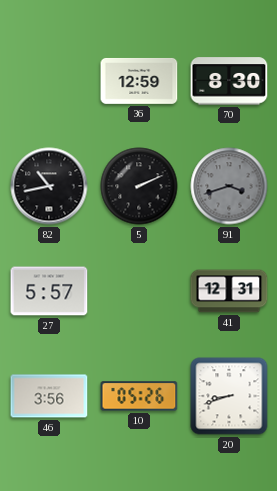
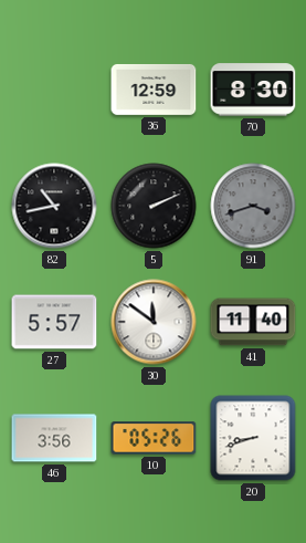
30: none -> 11:51
41: 12:31 -> 11:40
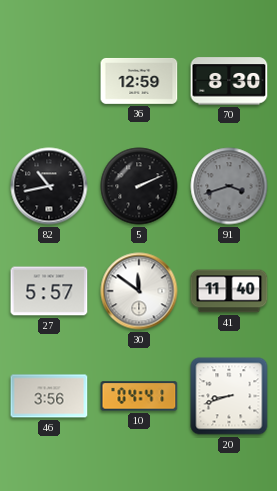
10: 05:26 -> 04:41
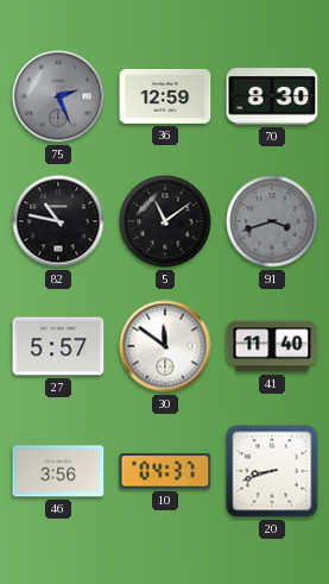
75: none -> 2:26
82: 10:43 -> 10:47
5: 2:11 -> 11:09
10: 04:41 -> 04:37
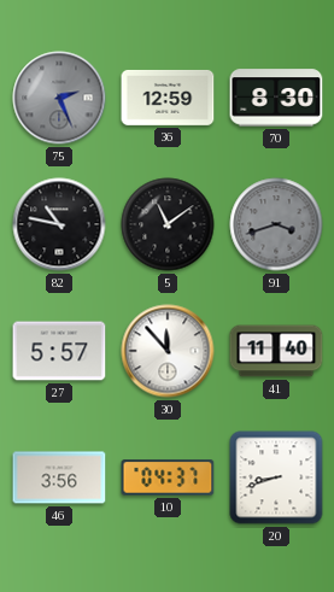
30: 11:51 -> 11:53
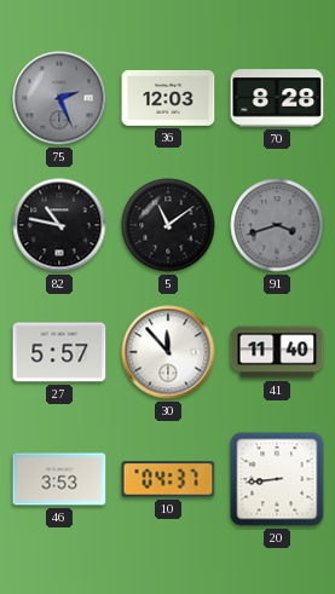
36: 12:59 -> 12:03
70: 8:30 -> 8:28
46: 3:56 -> 3:53
20: 8:42 -> 8:44
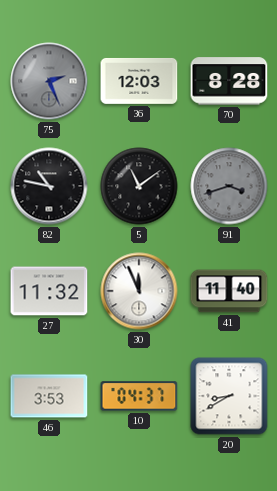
27: 5:57 -> 11:32
30: 11:53 -> 11:56
20: 8:44 -> 8:40
